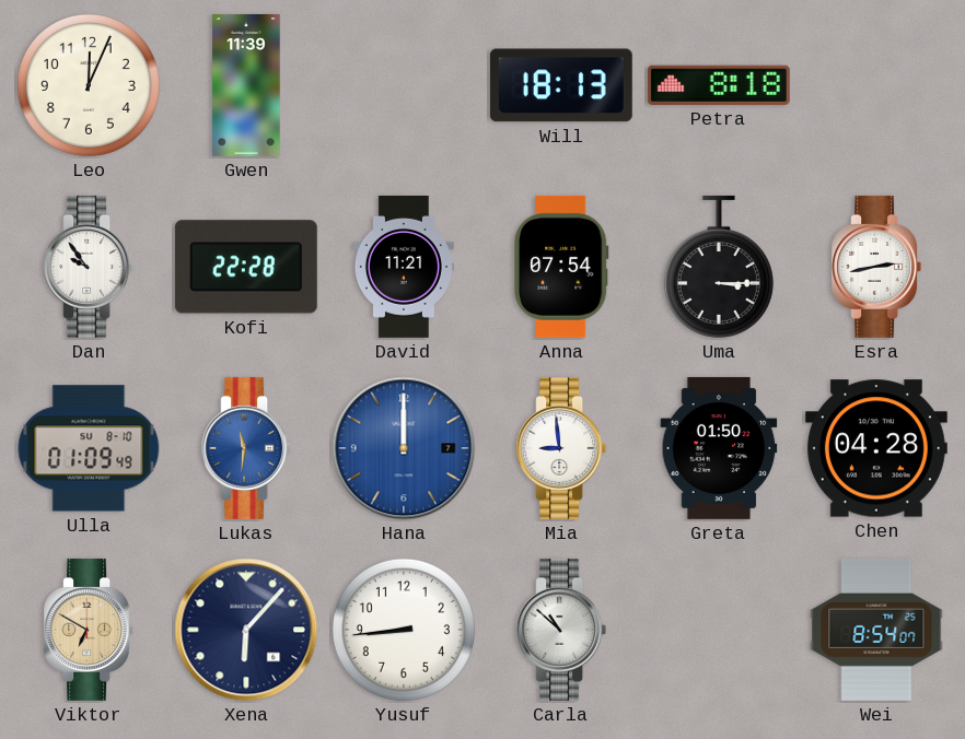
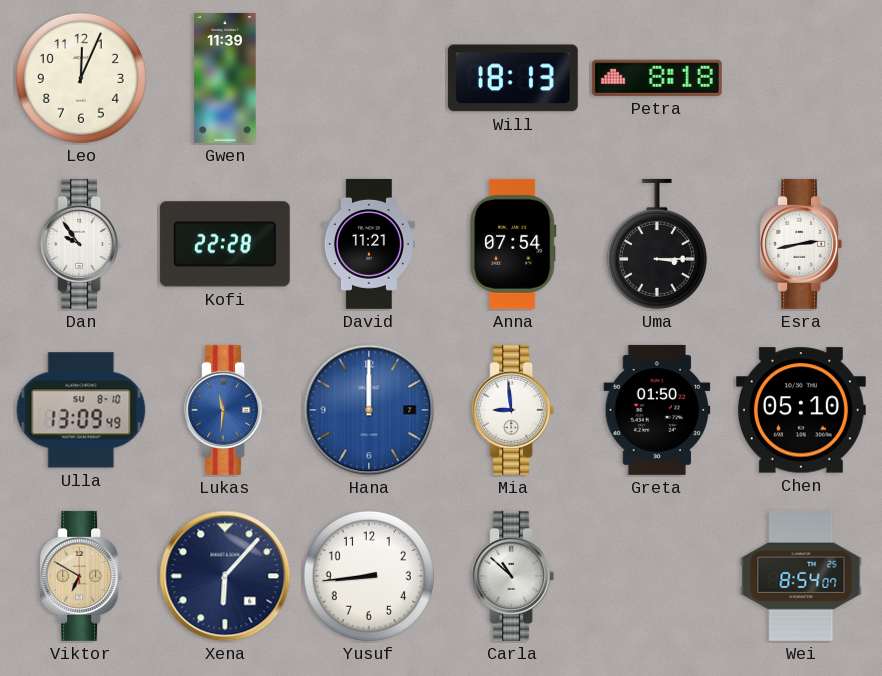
Ulla: 01:09 -> 13:09
Chen: 04:28 -> 05:10
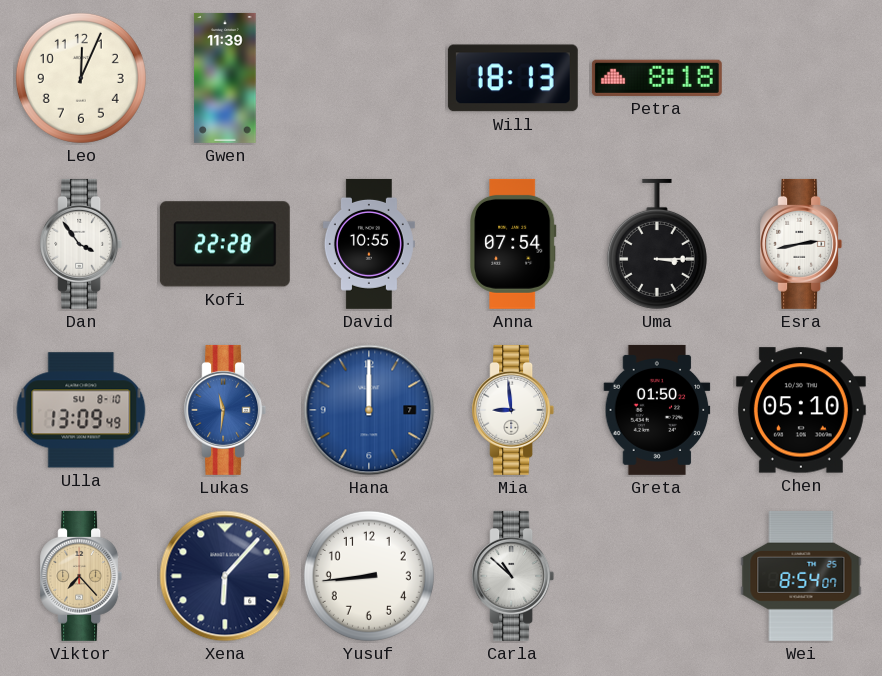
Dan: 9:54 -> 3:54
David: 11:21 -> 10:55
Viktor: 6:50 -> 7:23
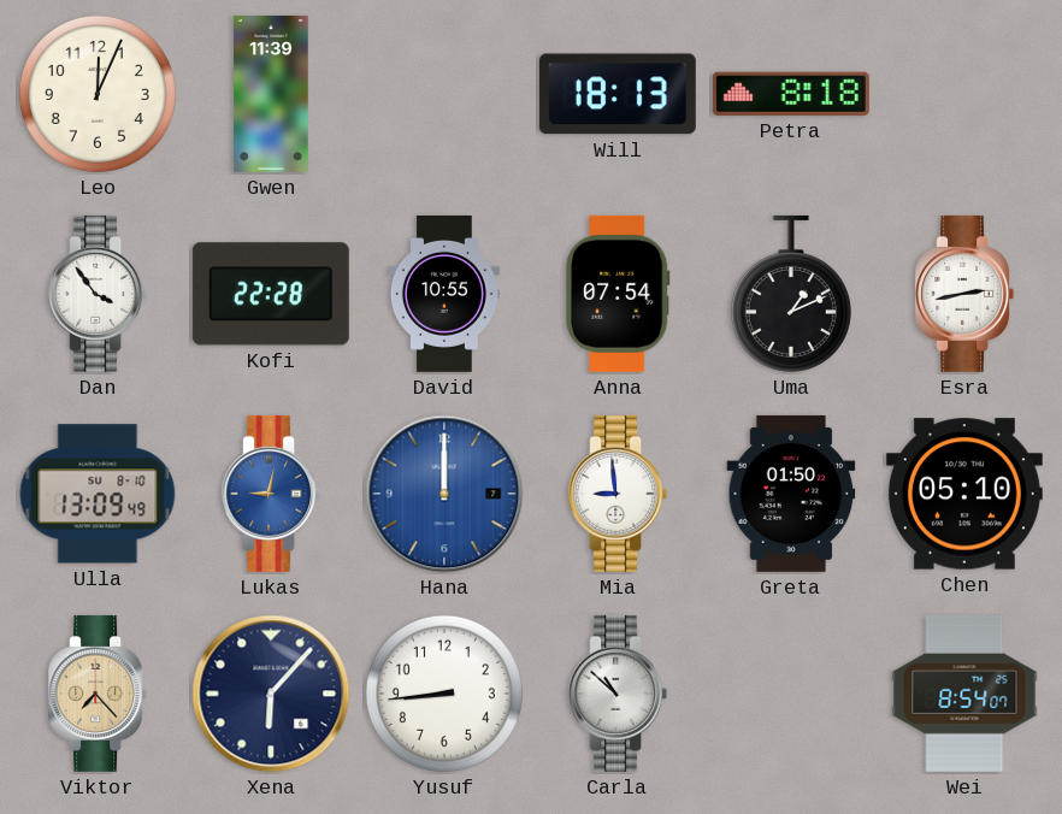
Uma: 3:15 -> 1:11
Lukas: 11:31 -> 9:02
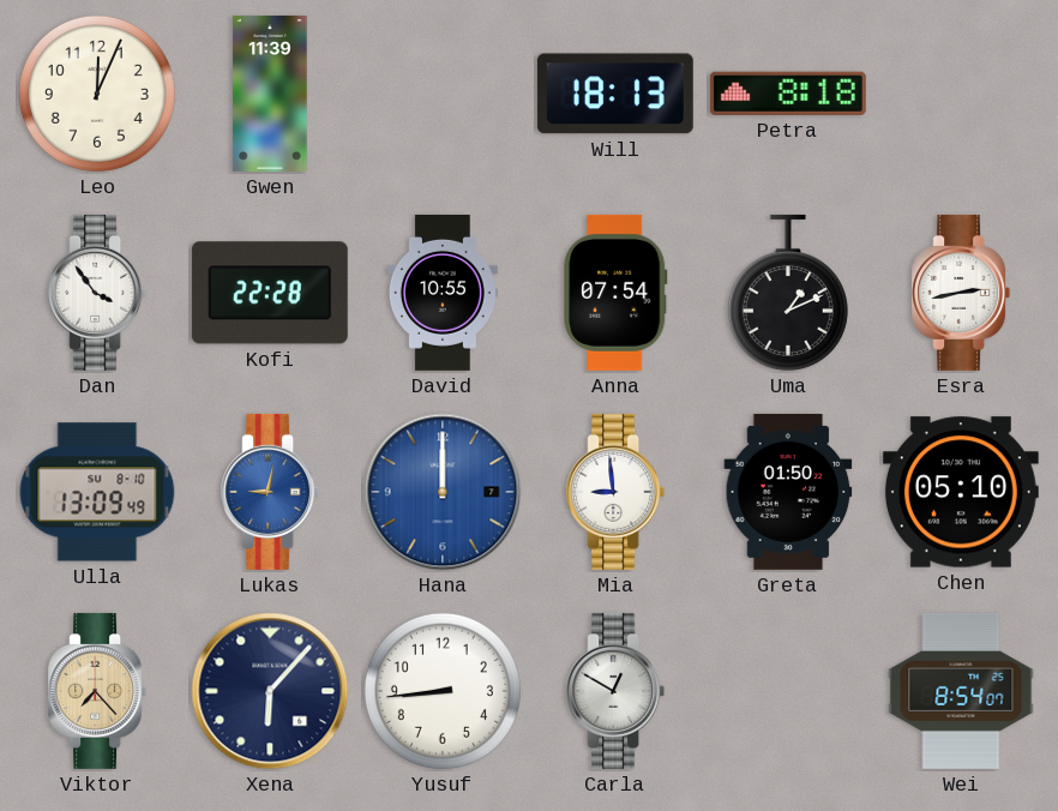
Carla: 10:52 -> 12:50
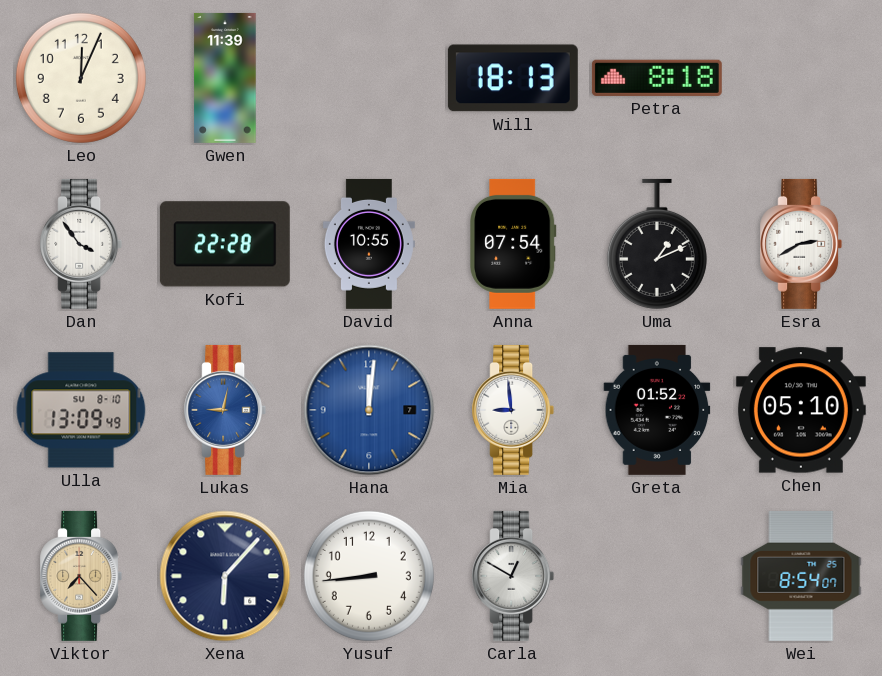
Esra: 2:43 -> 2:40
Hana: 12:00 -> 12:01
Greta: 01:50 -> 01:52
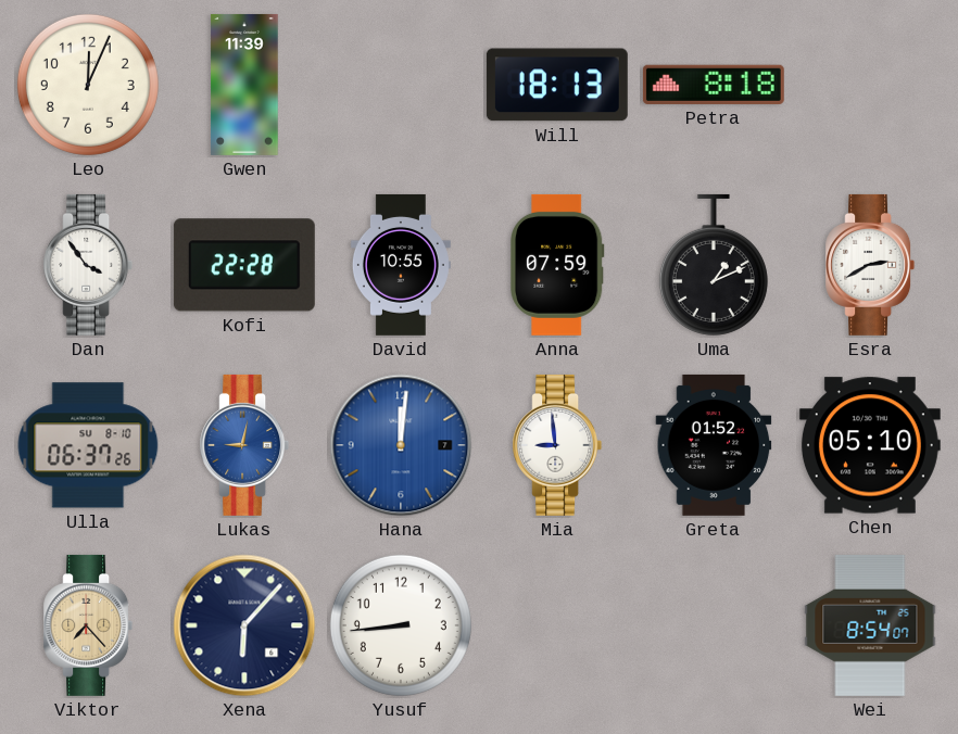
Anna: 07:54 -> 07:59
Ulla: 13:09 -> 06:37
Carla: 12:50 -> none
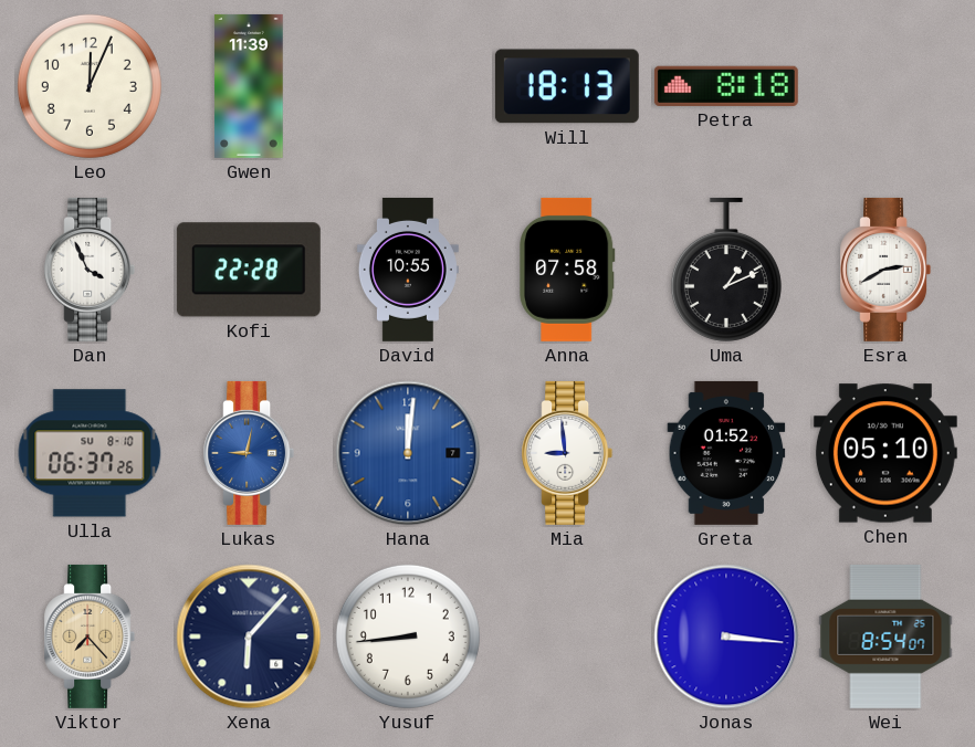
Dan: 3:54 -> 3:56
Anna: 07:59 -> 07:58
Jonas: none -> 3:16
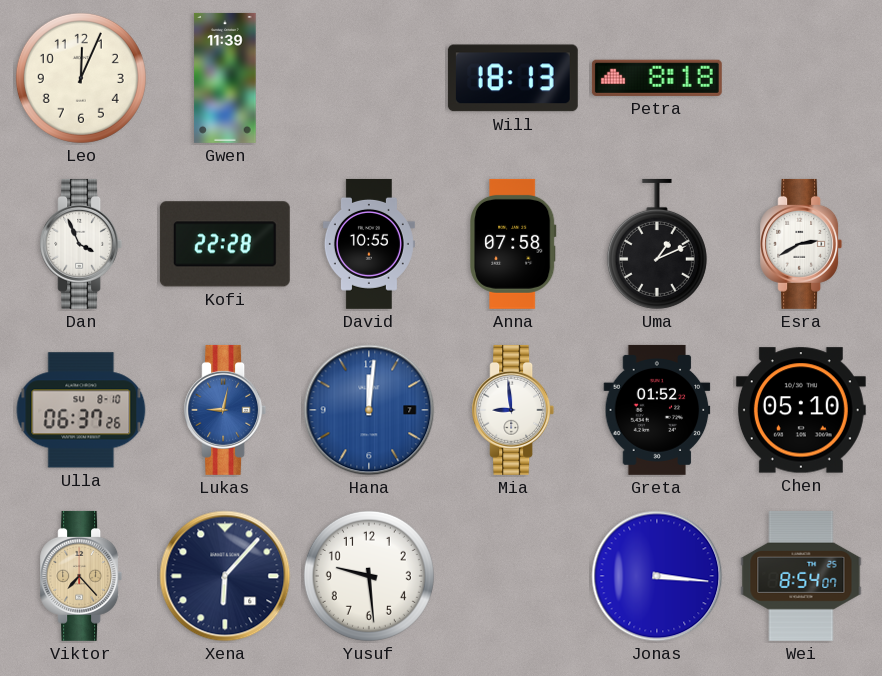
Yusuf: 8:44 -> 9:29
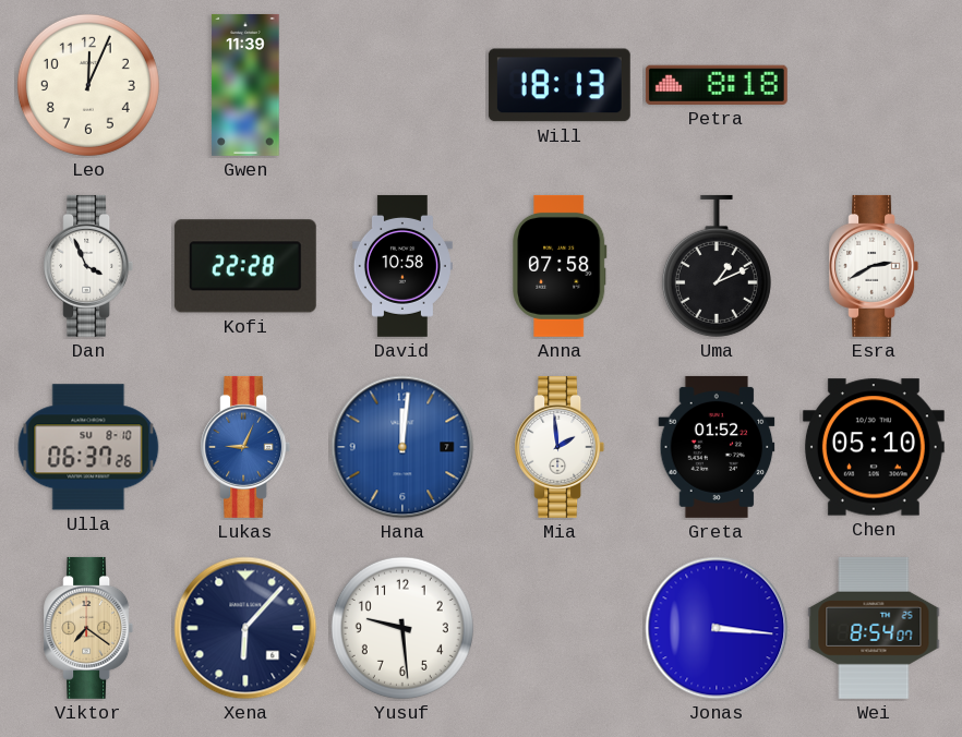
David: 10:55 -> 10:58
Lukas: 9:02 -> 9:04
Mia: 8:59 -> 1:59
Viktor: 7:23 -> 7:21
